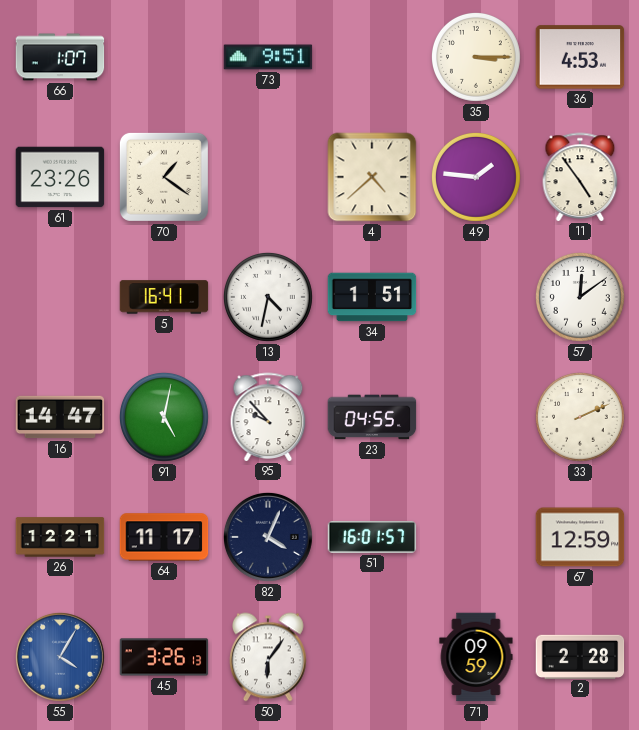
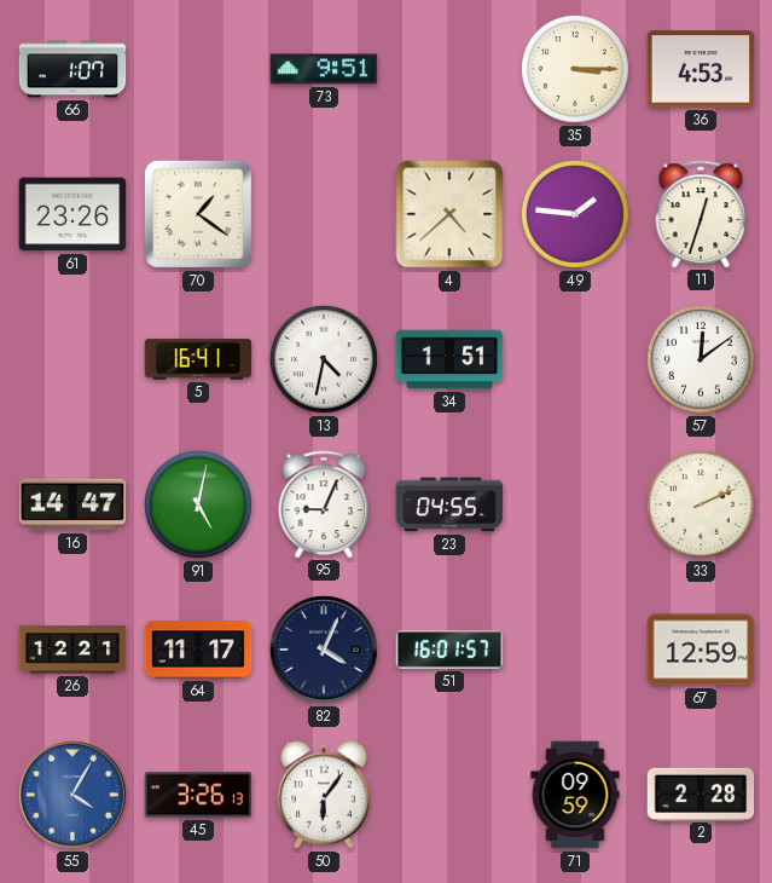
11: 4:54 -> 12:33
95: 9:53 -> 9:04
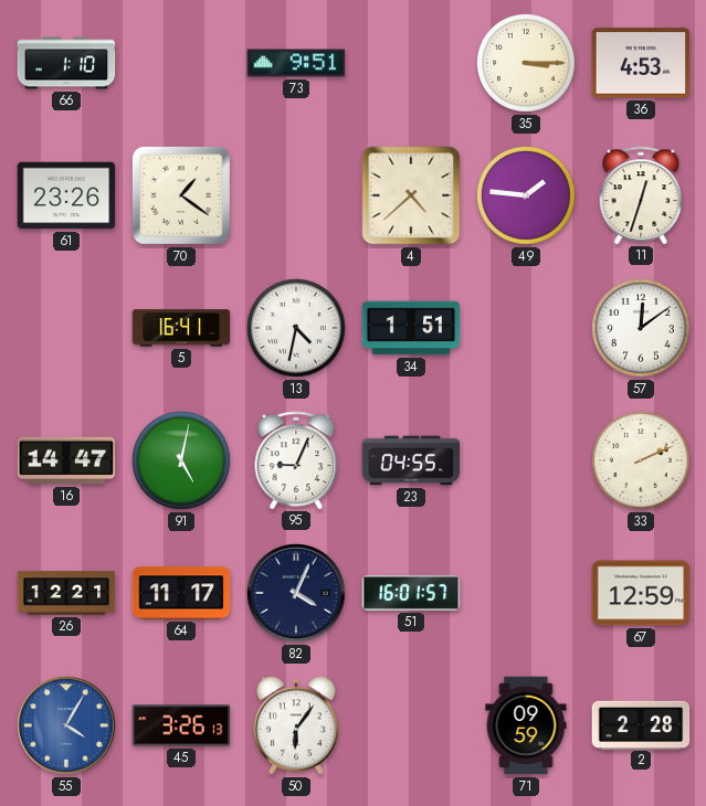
66: 1:07 -> 1:10
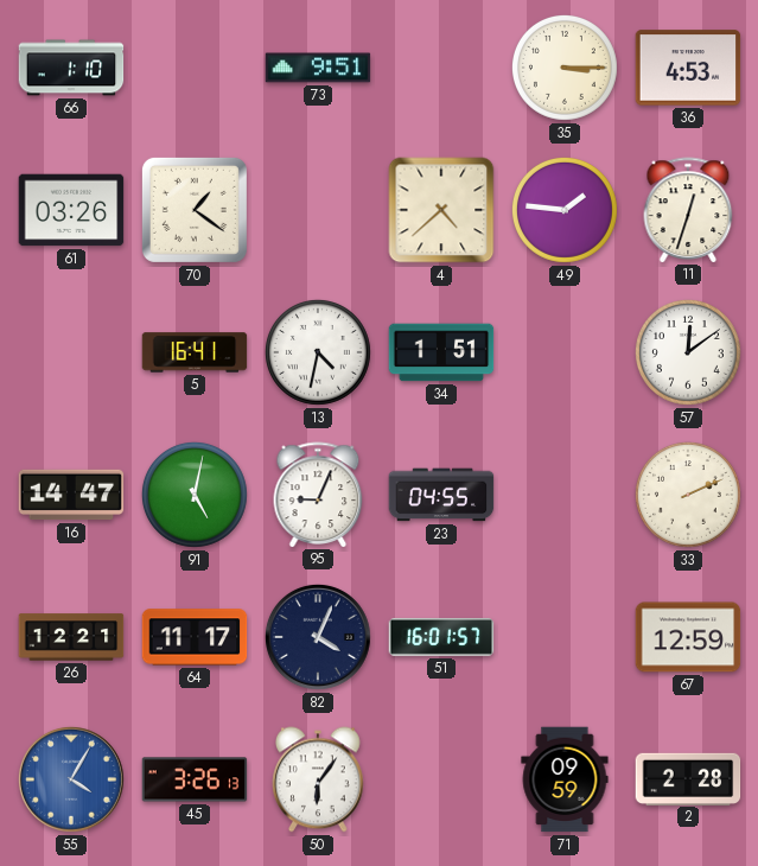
61: 23:26 -> 03:26
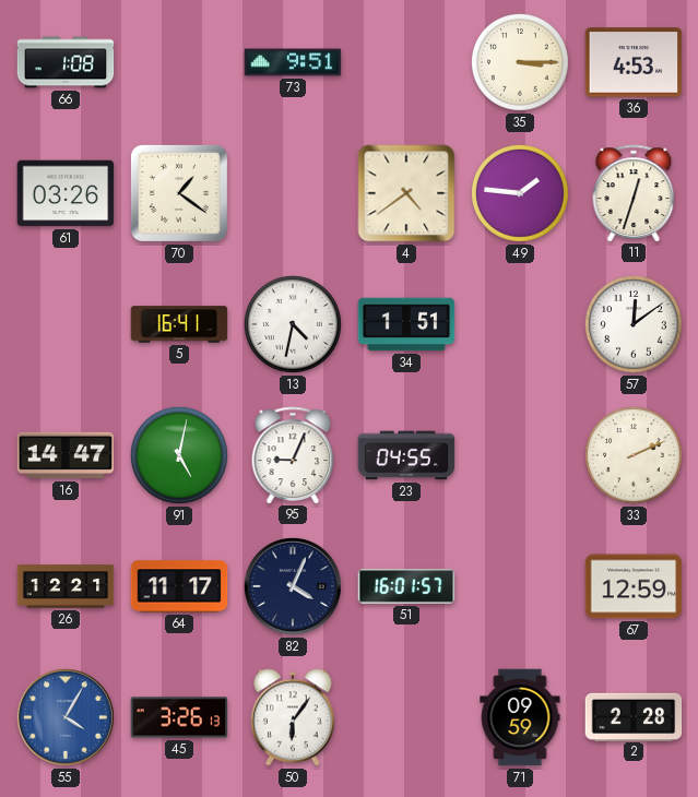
66: 1:10 -> 1:08
4: 4:38 -> 4:39
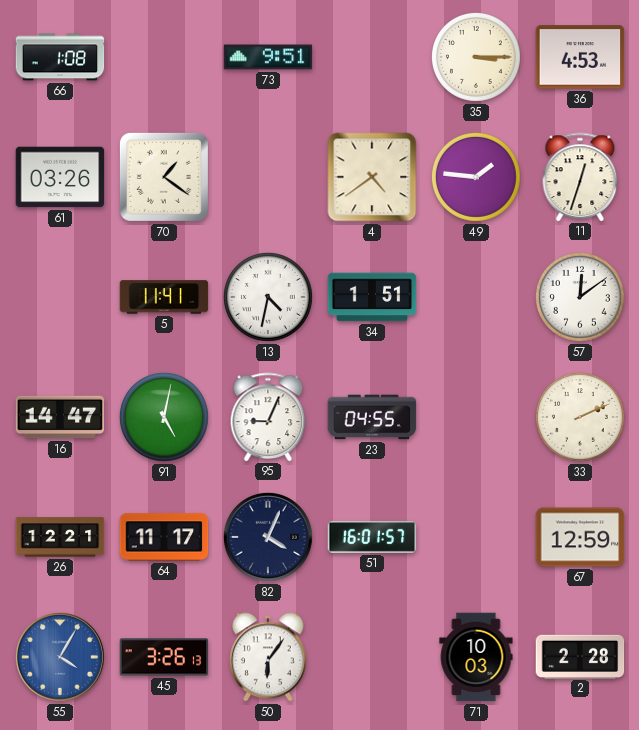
5: 16:41 -> 11:41
71: 09:59 -> 10:03
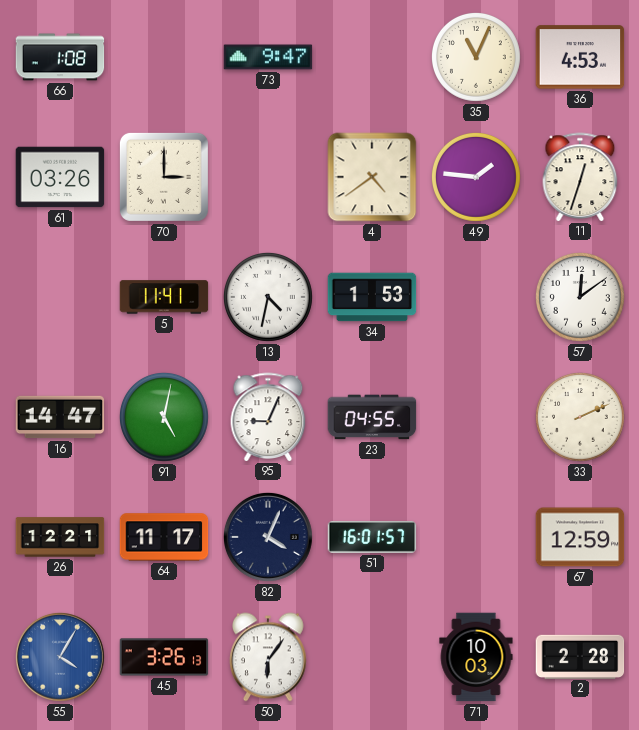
73: 9:51 -> 9:47
35: 3:15 -> 11:04
70: 1:21 -> 3:00
34: 1:51 -> 1:53
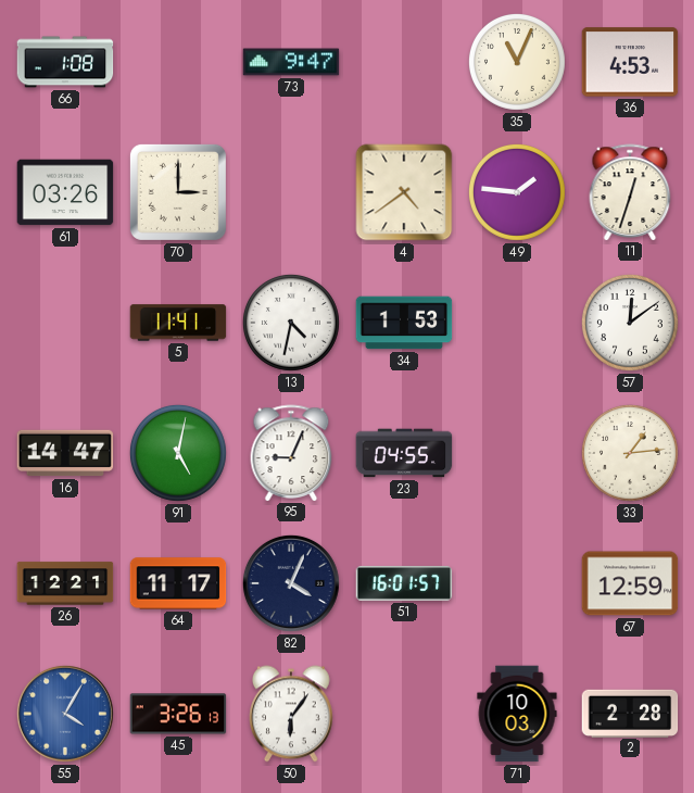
33: 2:11 -> 1:14
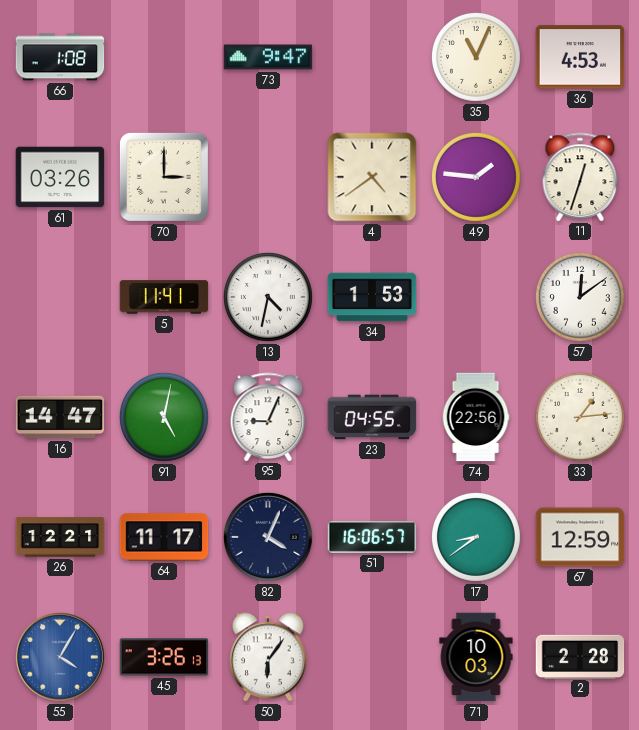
74: none -> 22:56
51: 16:01 -> 16:06
17: none -> 8:39
